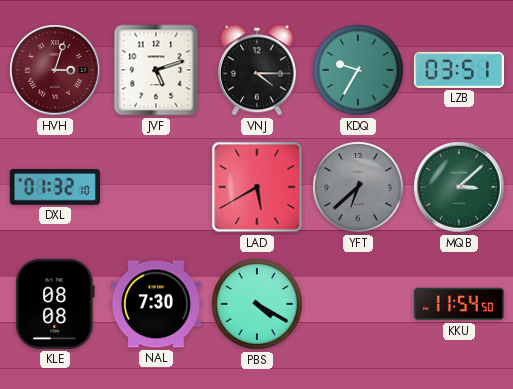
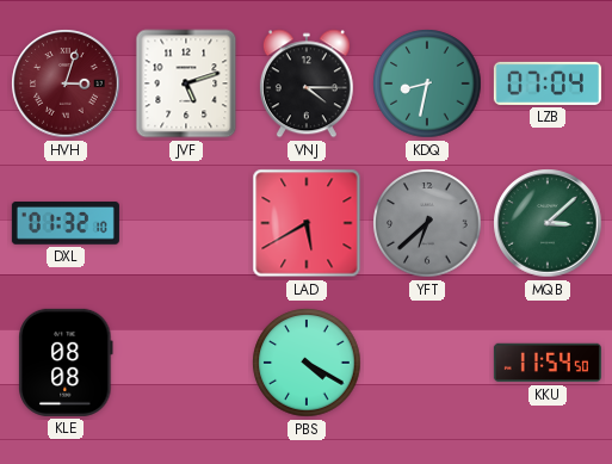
KDQ: 9:35 -> 8:32
LZB: 03:51 -> 07:04
NAL: 7:30 -> none
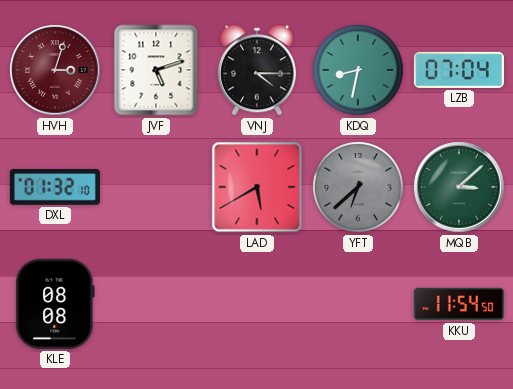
PBS: 4:20 -> none
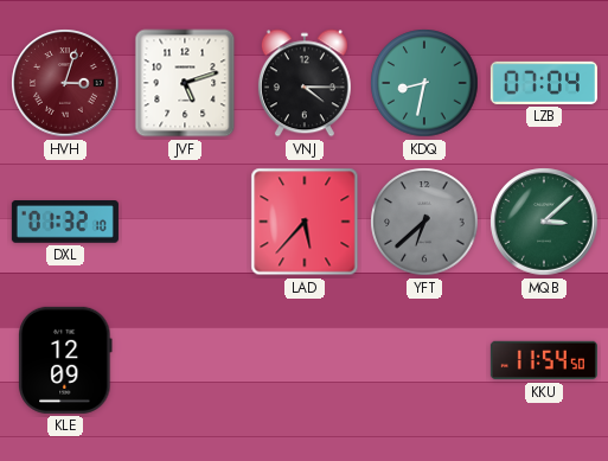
LAD: 5:40 -> 5:37
KLE: 08:08 -> 12:09
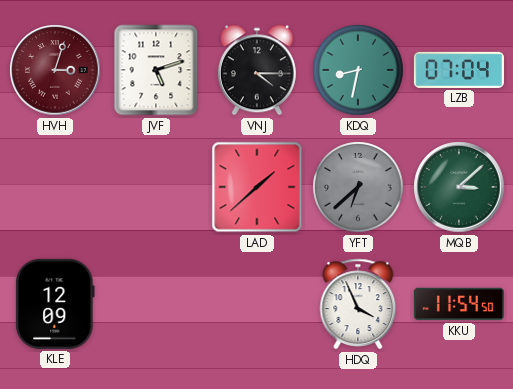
DXL: 01:32 -> none
LAD: 5:37 -> 1:38
HDQ: none -> 3:56
